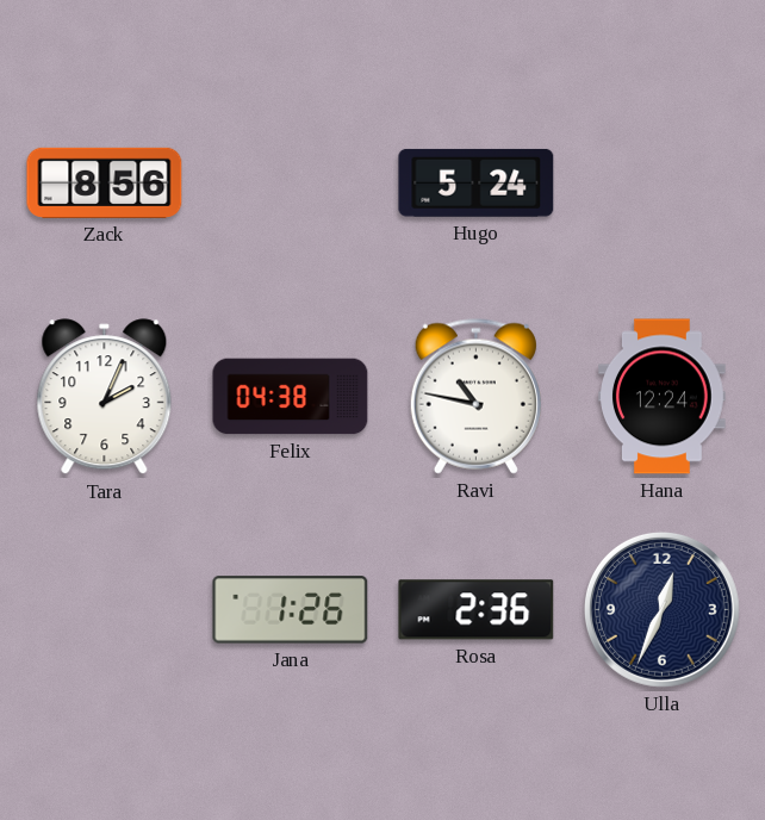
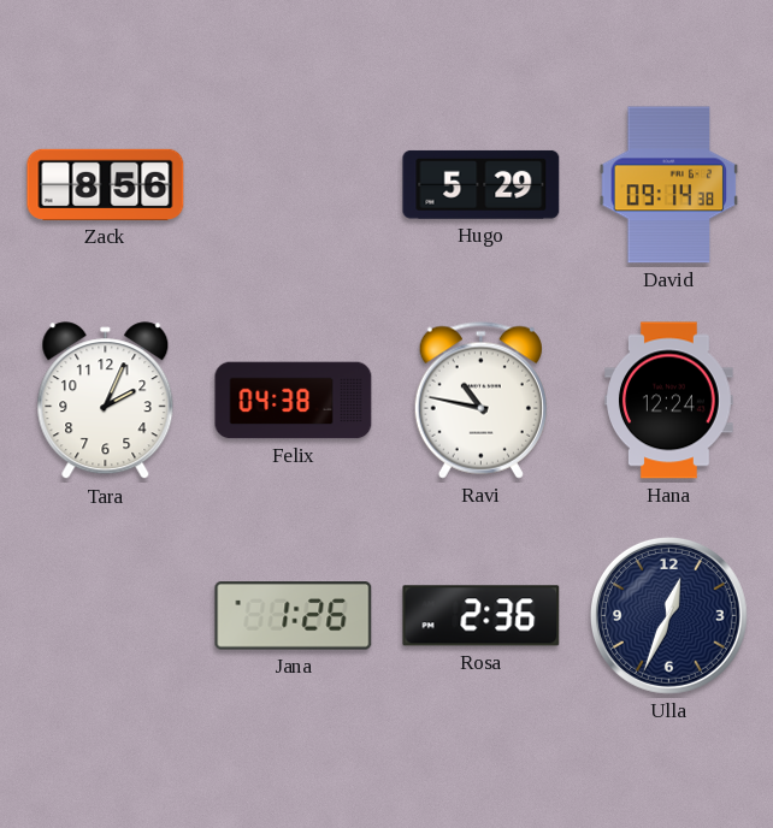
Hugo: 5:24 -> 5:29
David: none -> 09:14
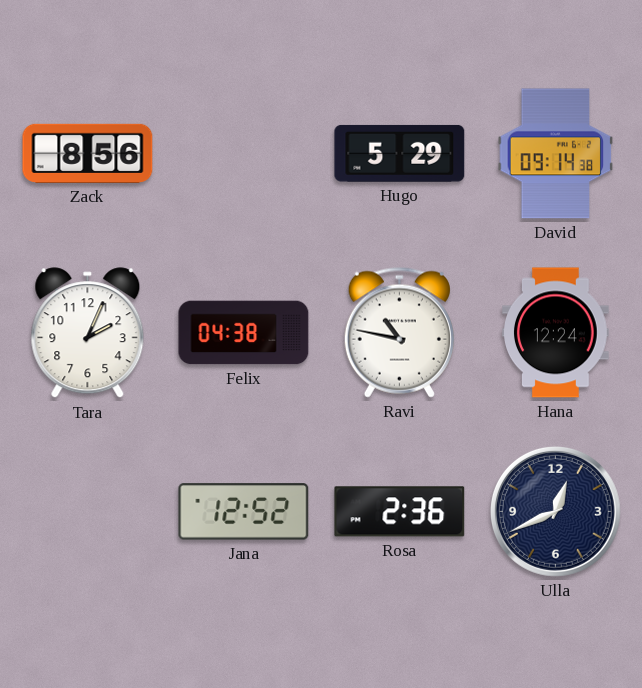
Jana: 1:26 -> 12:52
Ulla: 12:34 -> 12:41
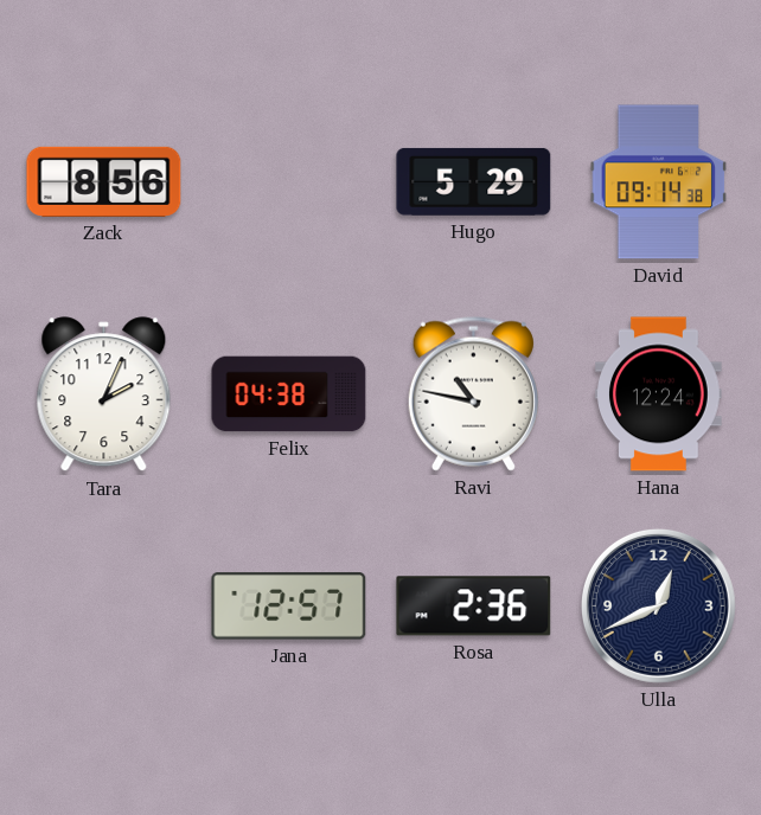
Jana: 12:52 -> 12:57
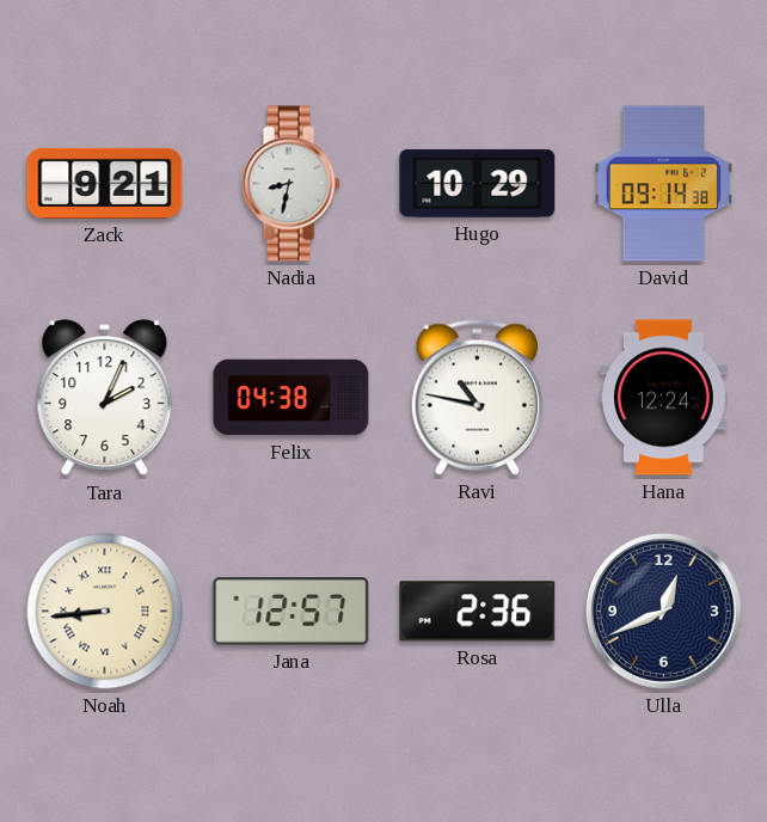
Zack: 8:56 -> 9:21
Nadia: none -> 8:32
Hugo: 5:29 -> 10:29
Noah: none -> 8:44
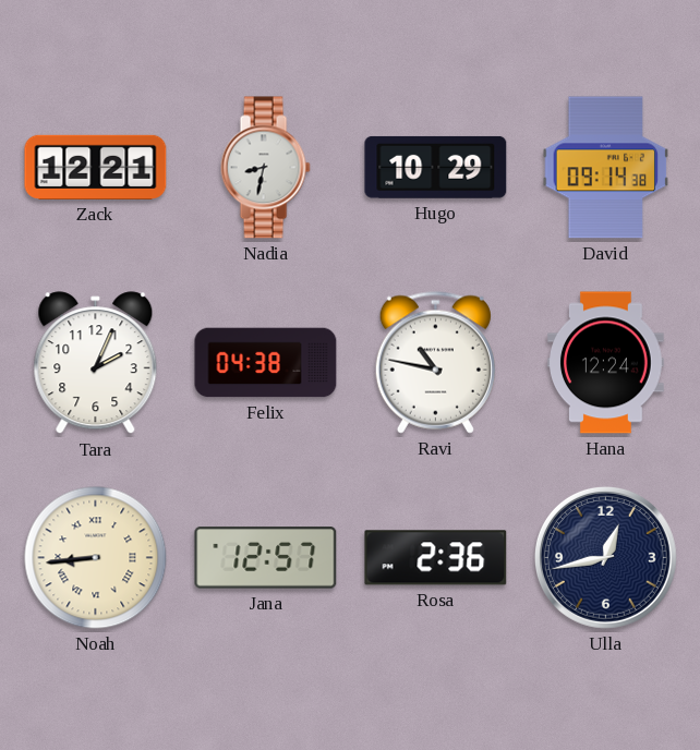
Zack: 9:21 -> 12:21
Ulla: 12:41 -> 12:43
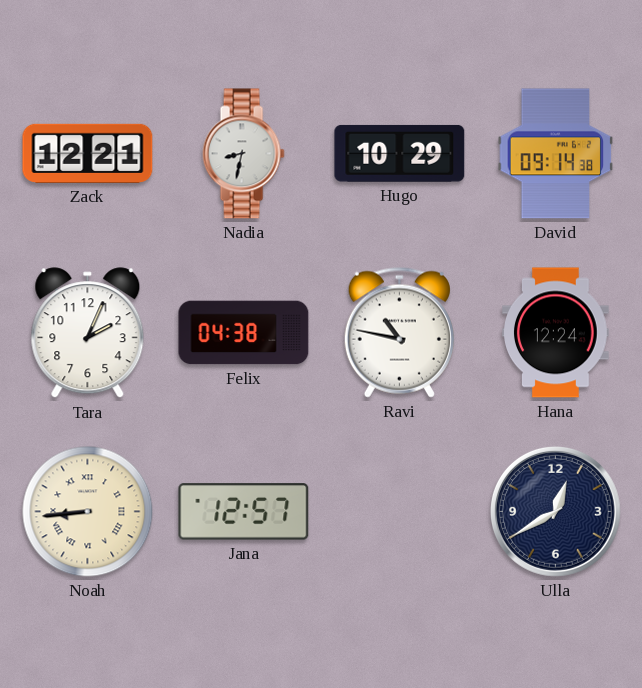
Rosa: 2:36 -> none
Ulla: 12:43 -> 12:40
